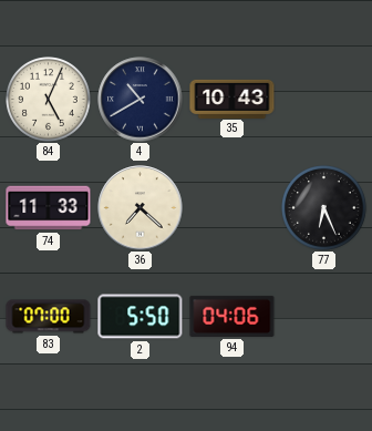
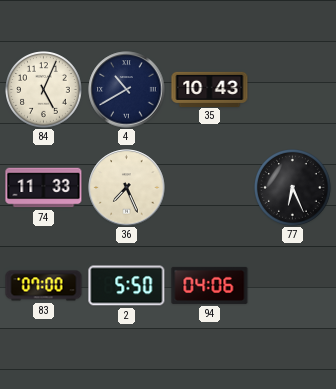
36: 7:22 -> 7:26
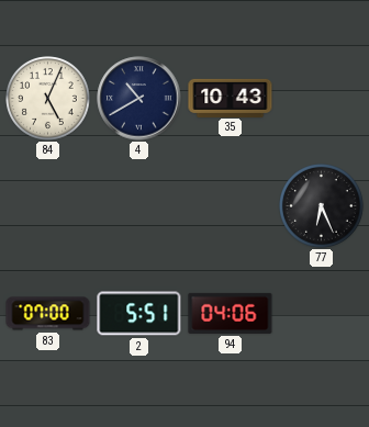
74: 11:33 -> none
36: 7:26 -> none
2: 5:50 -> 5:51
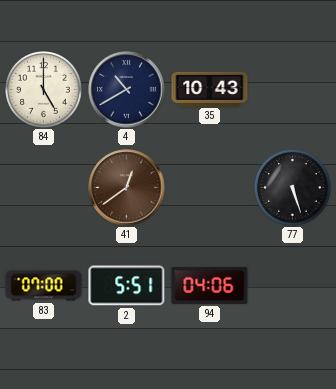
84: 5:04 -> 5:00
41: none -> 12:39
77: 6:26 -> 5:27
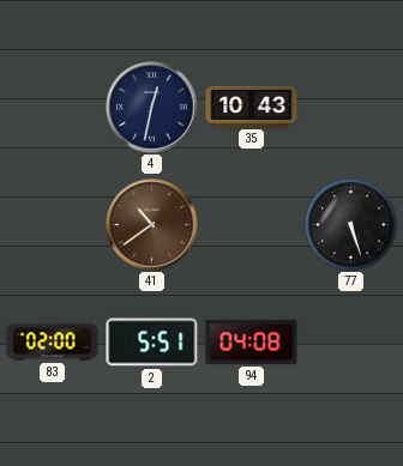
84: 5:00 -> none
4: 10:40 -> 12:32
41: 12:39 -> 10:39
83: 07:00 -> 02:00
94: 04:06 -> 04:08
